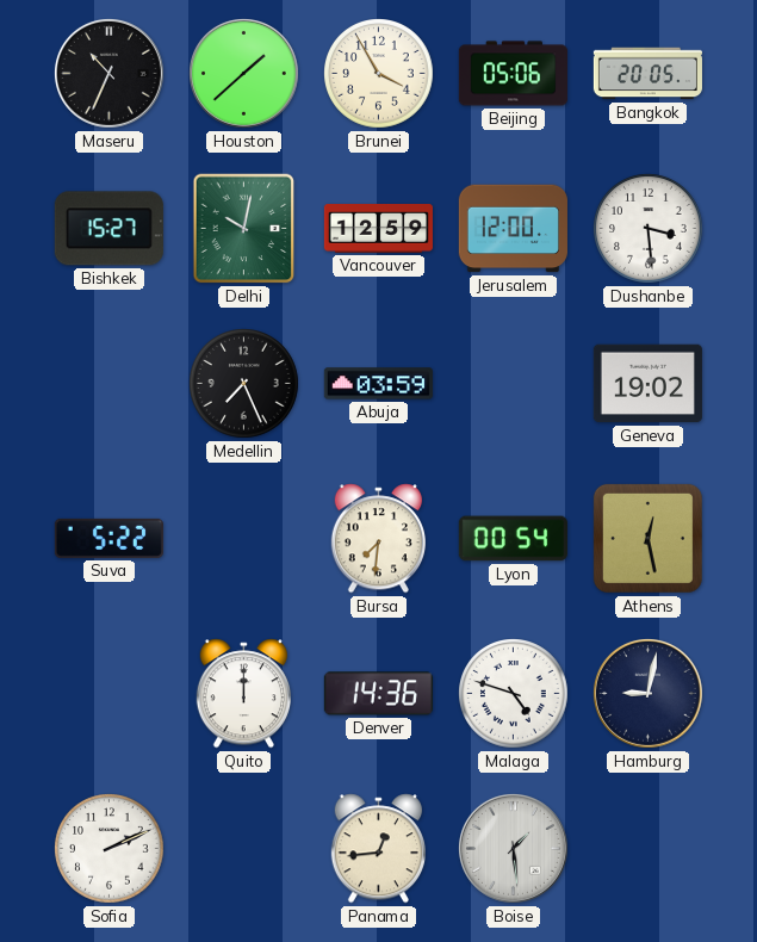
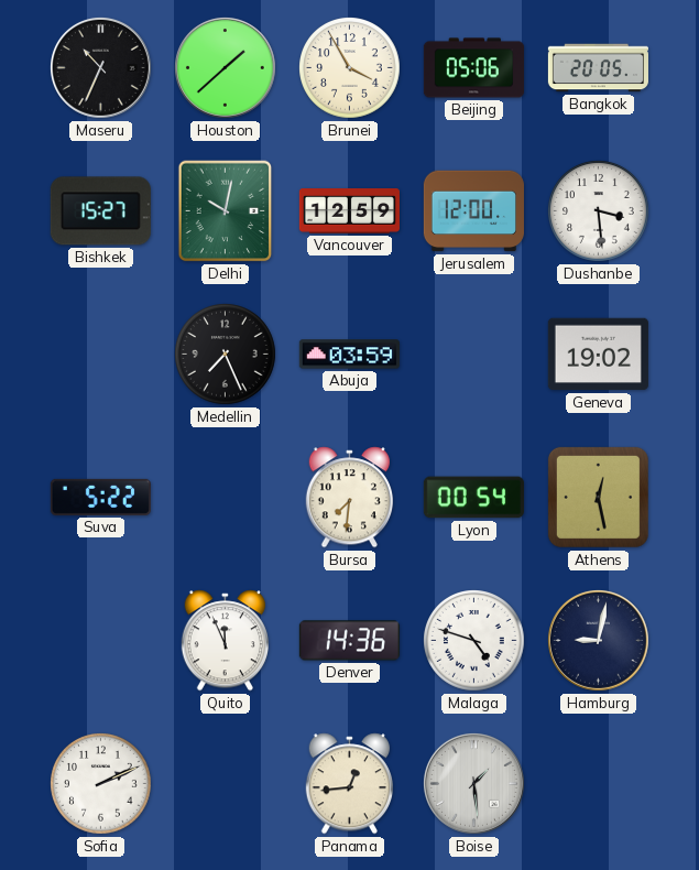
Quito: 12:00 -> 11:56
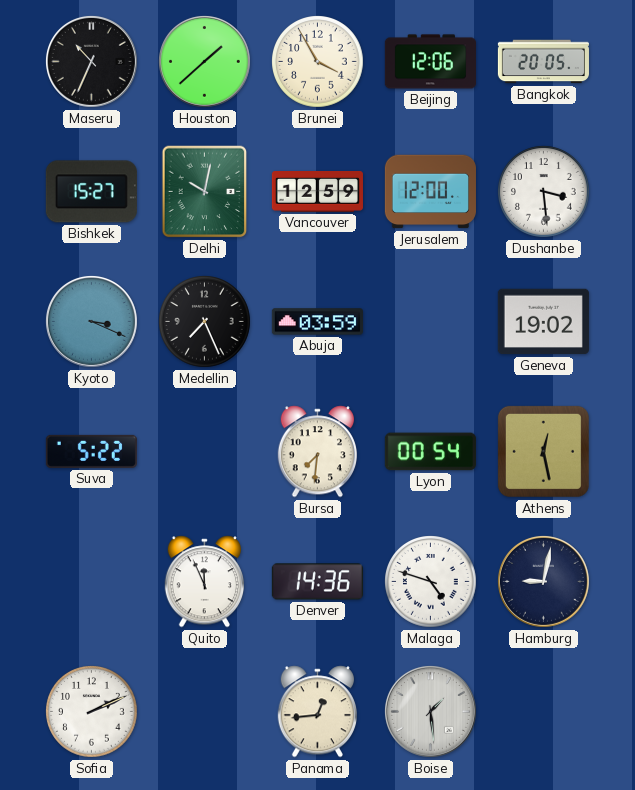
Beijing: 05:06 -> 12:06
Kyoto: none -> 3:19
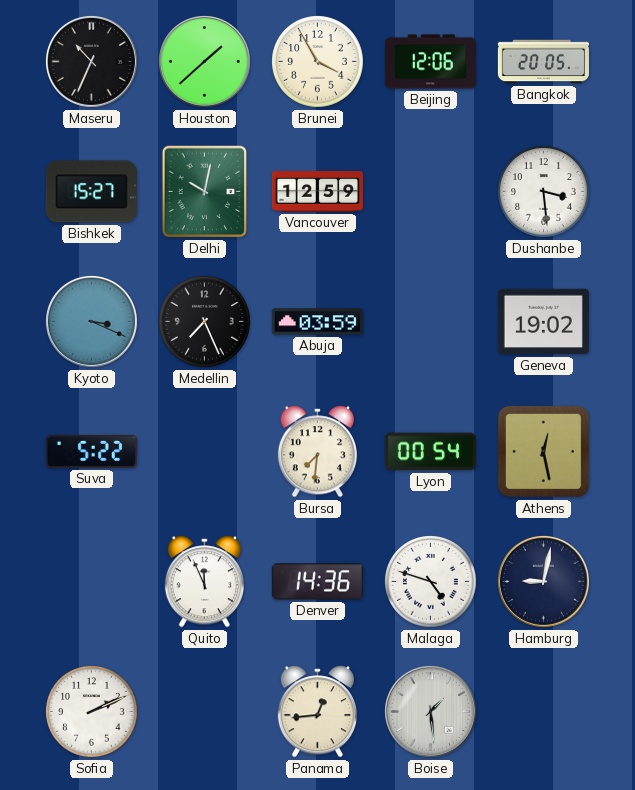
Jerusalem: 12:00 -> none
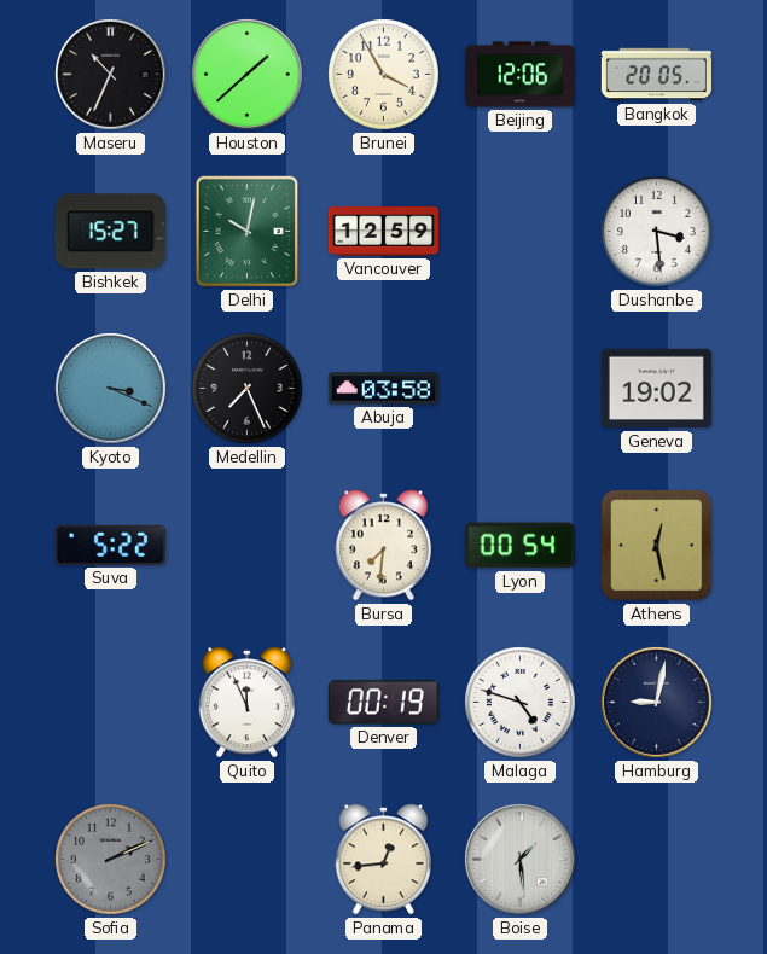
Abuja: 03:59 -> 03:58
Denver: 14:36 -> 00:19
Sofia dial: white -> grey
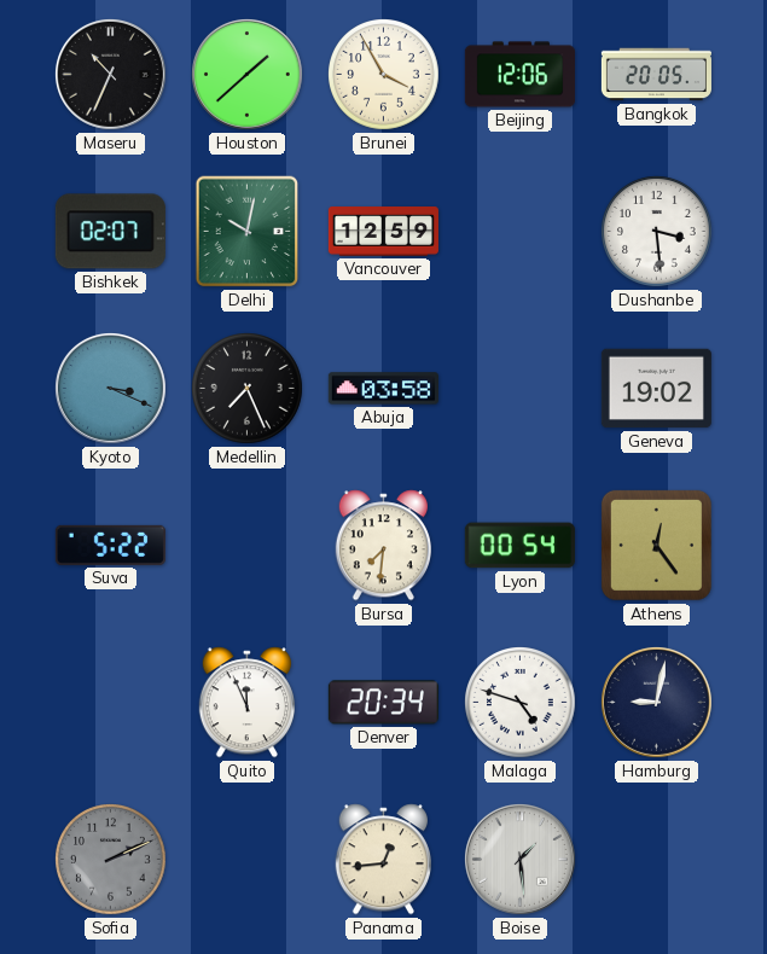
Bishkek: 15:27 -> 02:07
Athens: 12:28 -> 12:24
Denver: 00:19 -> 20:34
